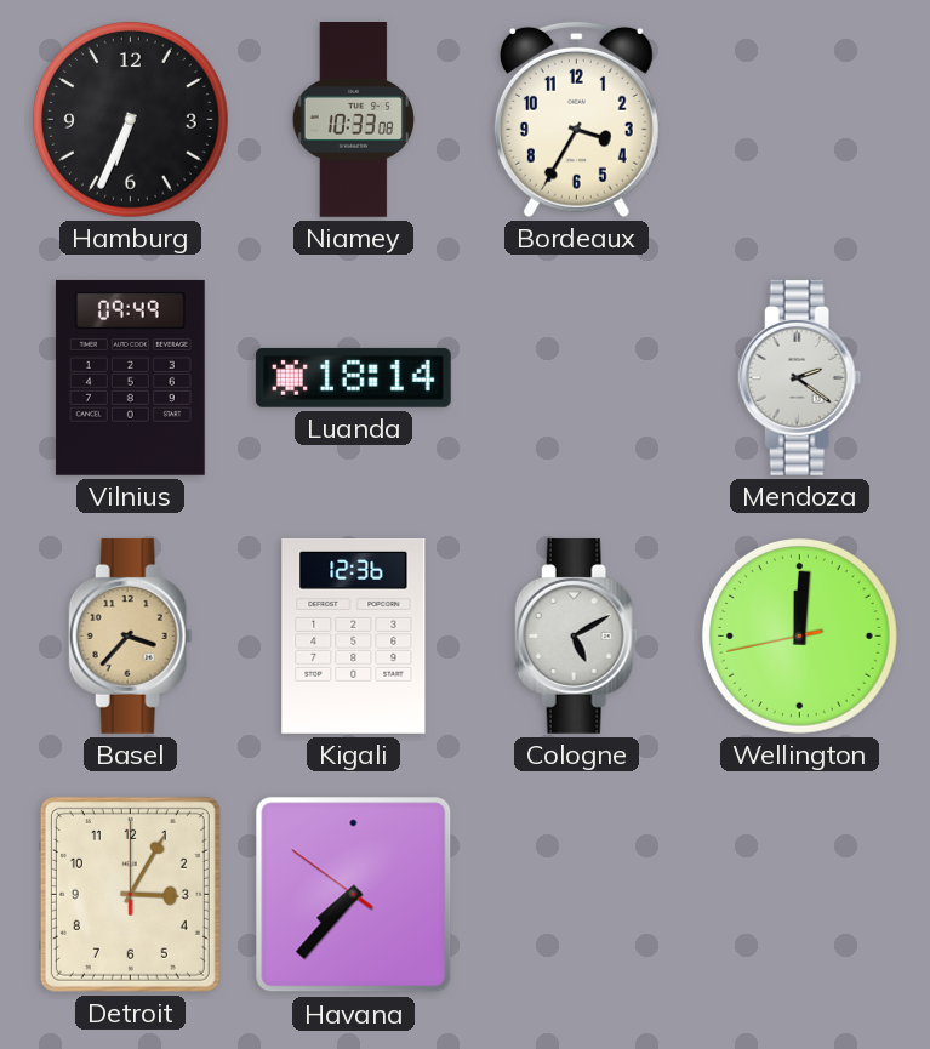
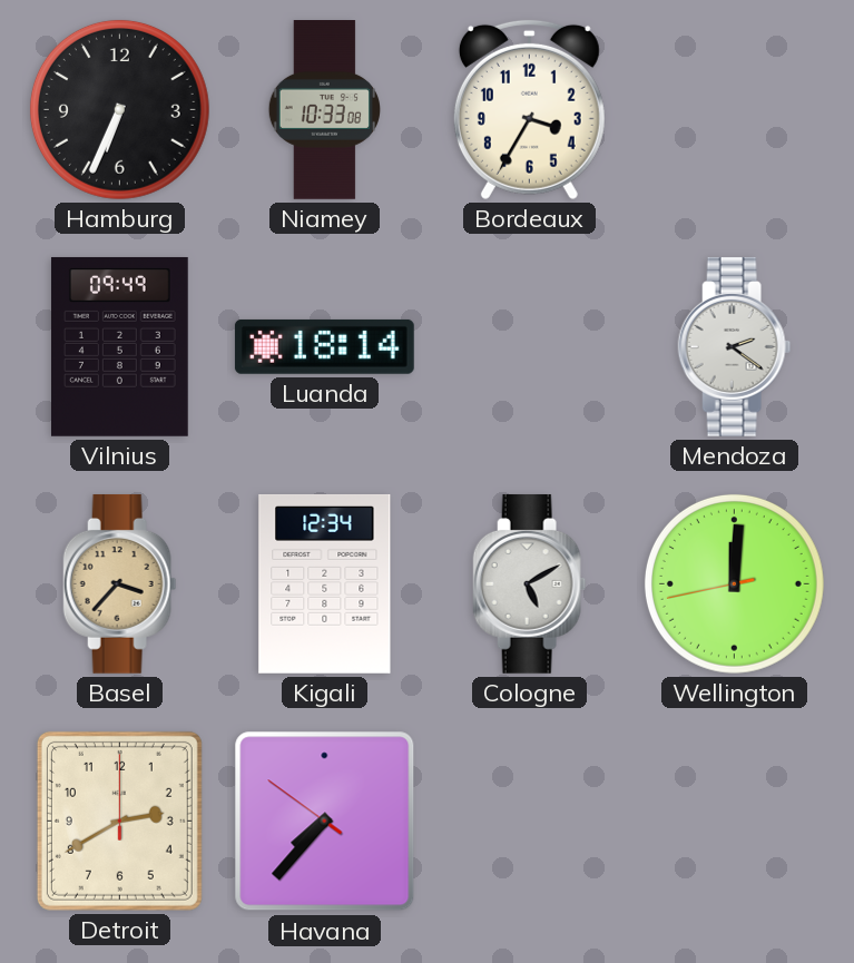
Kigali: 12:36 -> 12:34
Detroit: 3:05 -> 2:40
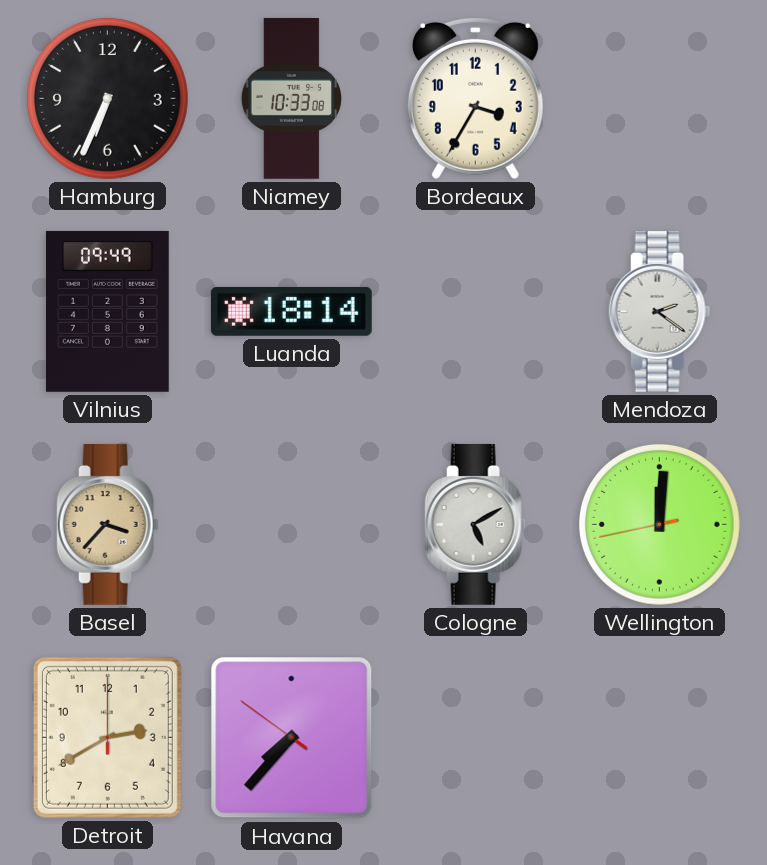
Kigali: 12:34 -> none
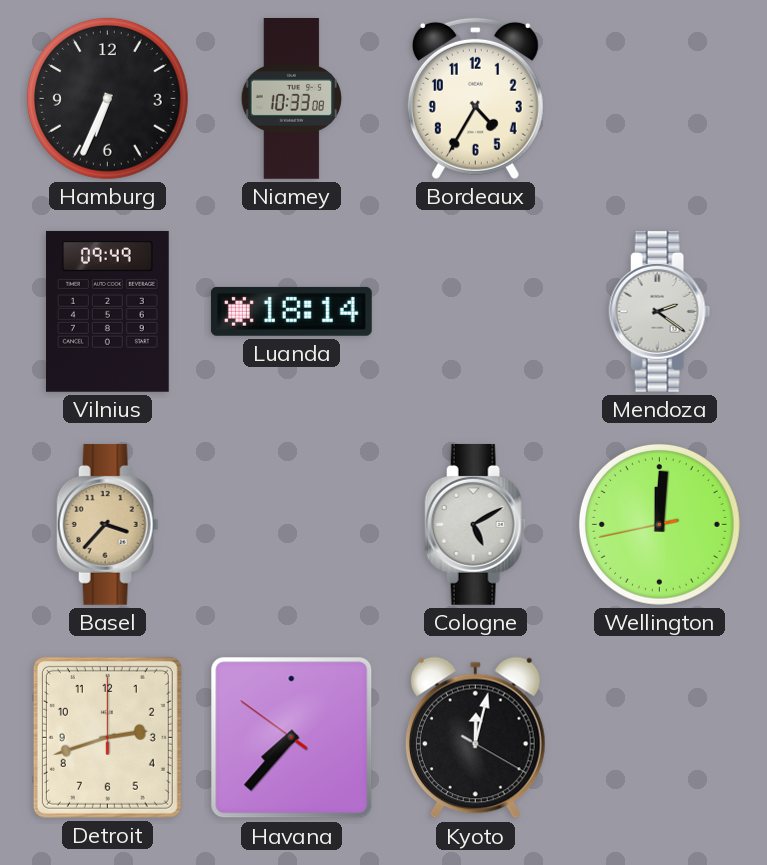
Bordeaux: 3:35 -> 4:35
Detroit: 2:40 -> 2:42
Kyoto: none -> 12:02
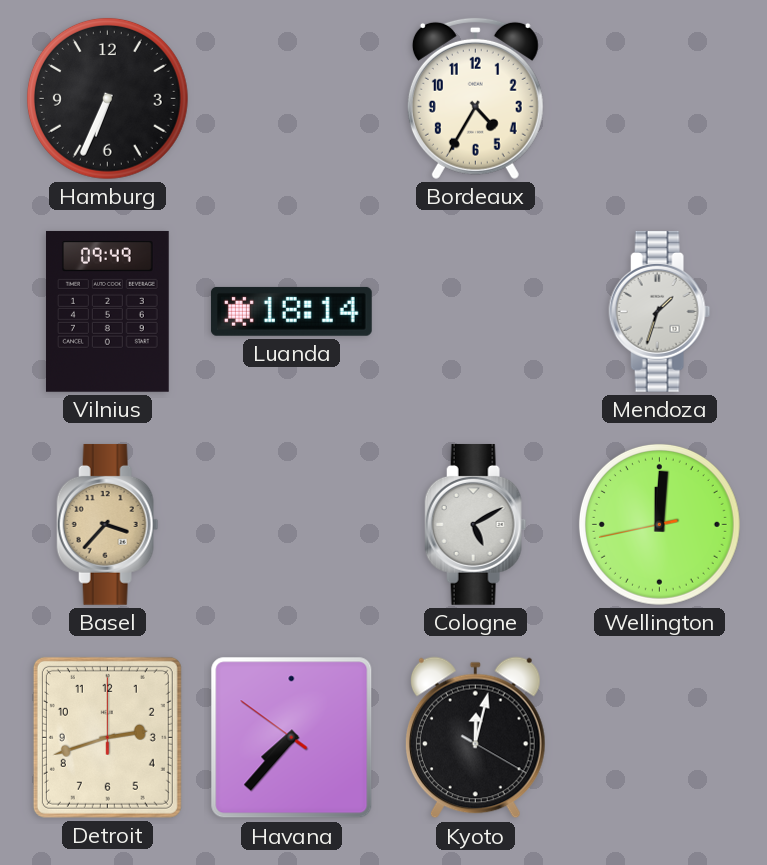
Niamey: 10:33 -> none
Mendoza: 2:21 -> 1:33
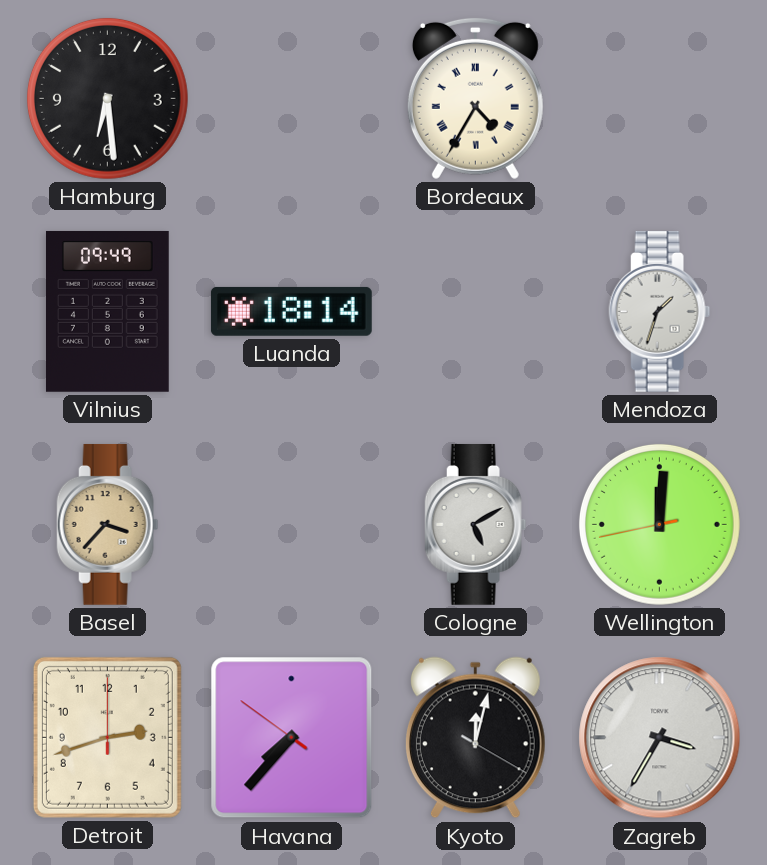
Hamburg: 6:34 -> 6:29
Bordeaux numerals: Arabic -> Roman
Zagreb: none -> 3:35
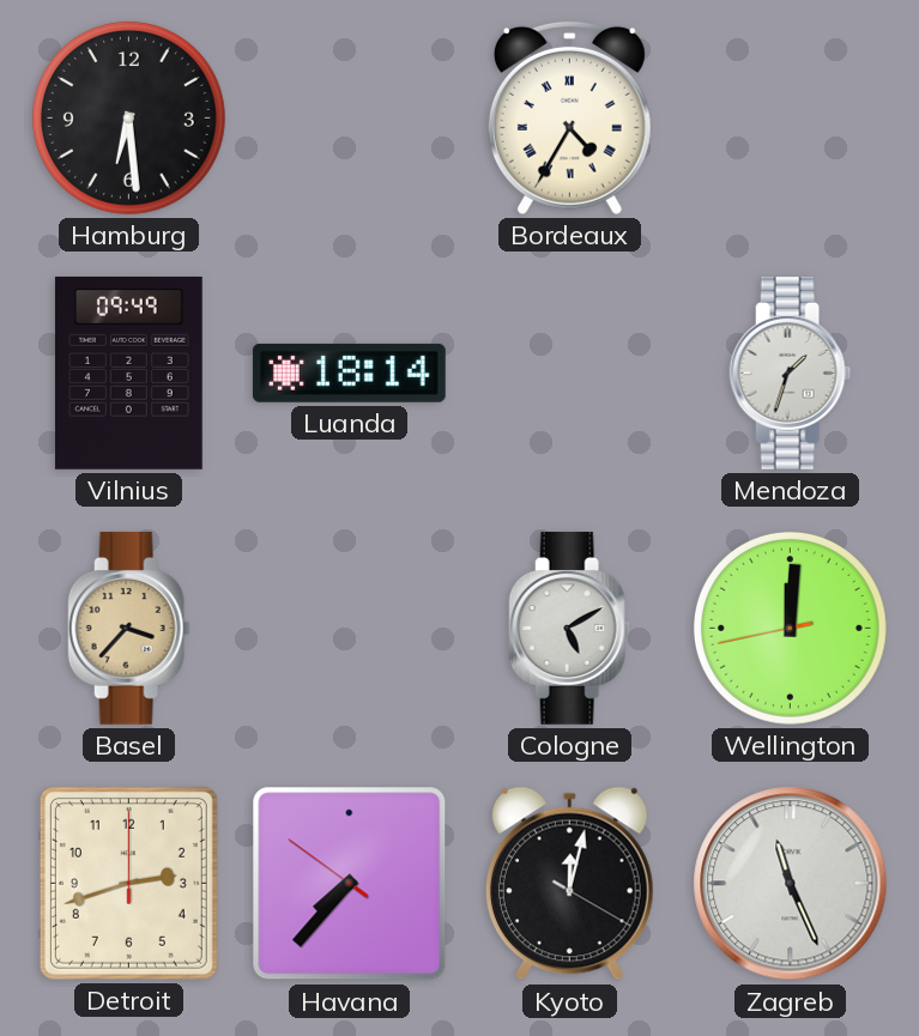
Zagreb: 3:35 -> 11:26
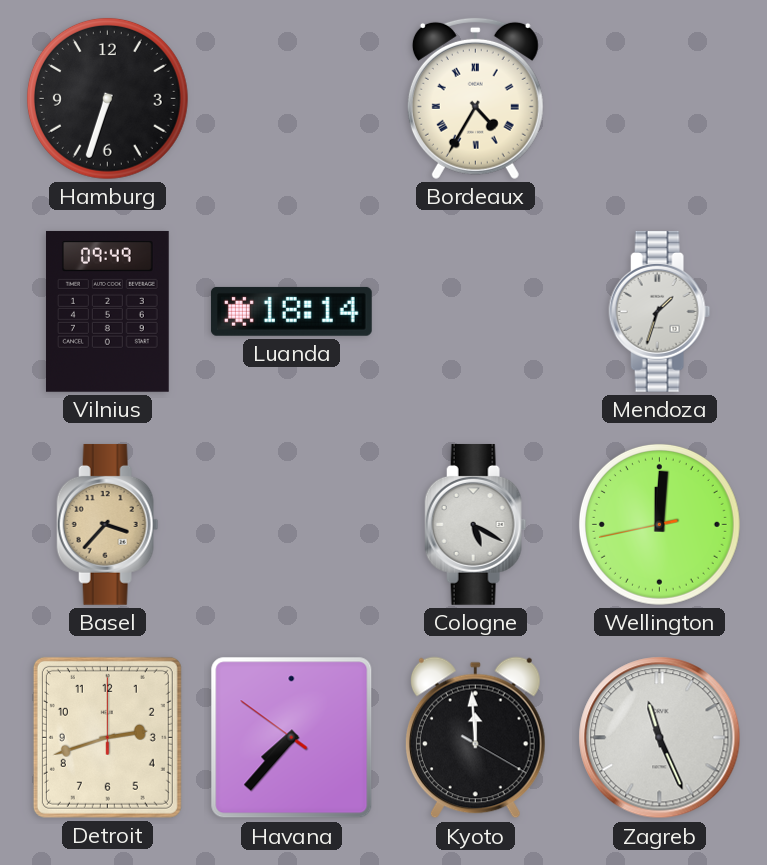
Hamburg: 6:29 -> 6:33
Cologne: 5:10 -> 5:20
Kyoto: 12:02 -> 11:59
